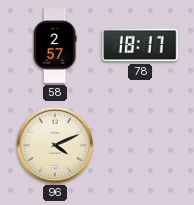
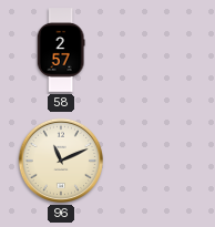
78: 18:17 -> none
96: 4:11 -> 11:11
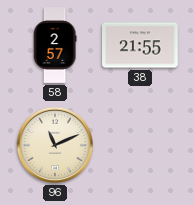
38: none -> 21:55
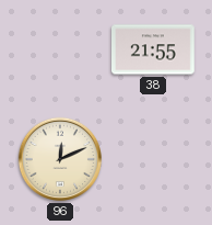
58: 2:57 -> none
96: 11:11 -> 12:11
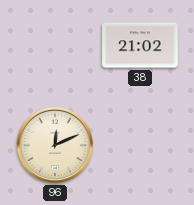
38: 21:55 -> 21:02
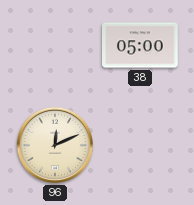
38: 21:02 -> 05:00
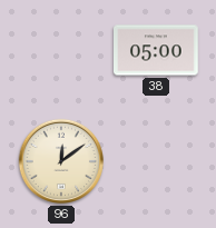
96: 12:11 -> 12:09
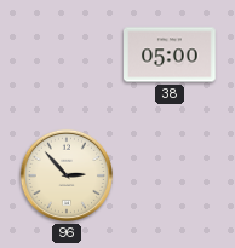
96: 12:09 -> 2:53
